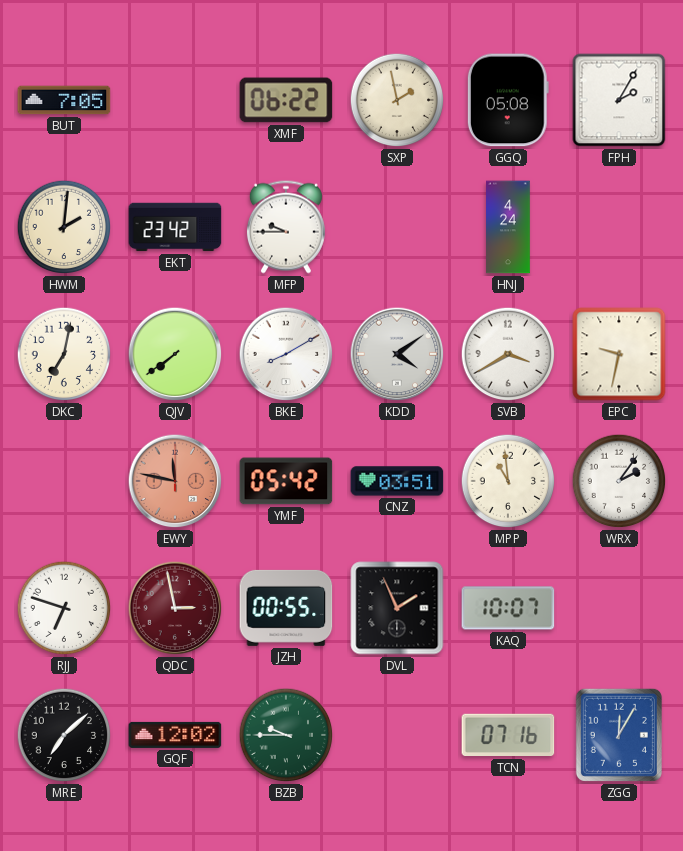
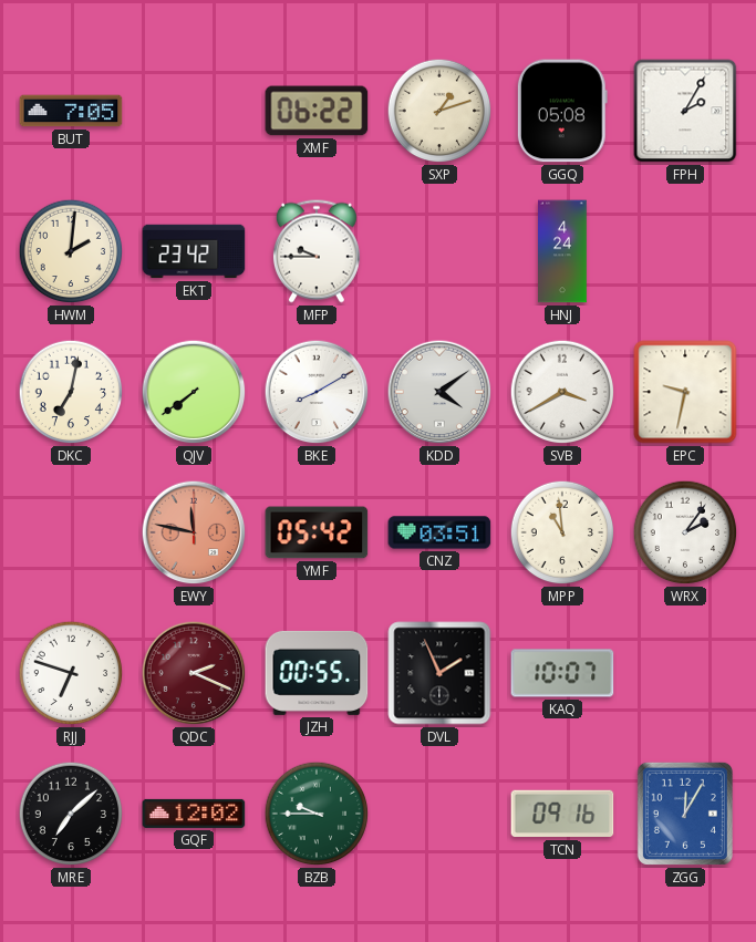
SXP: 1:58 -> 1:12
QDC: 2:58 -> 2:19
TCN: 07:16 -> 09:16
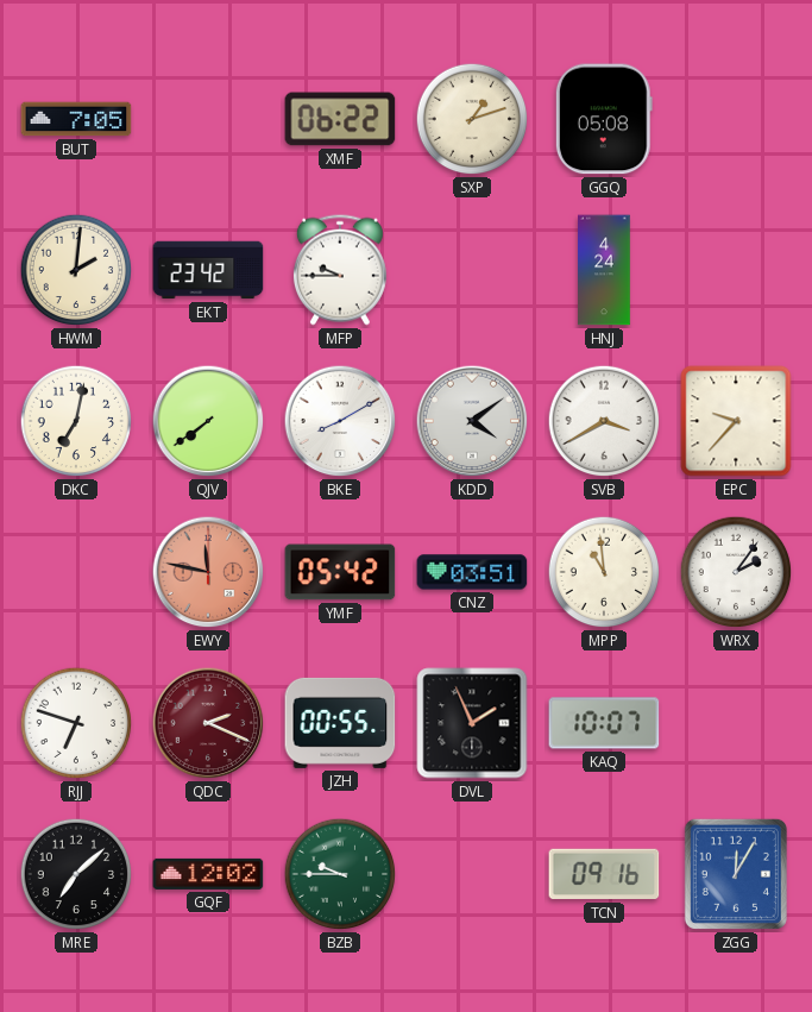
FPH: 2:05 -> none
EPC: 9:32 -> 9:37
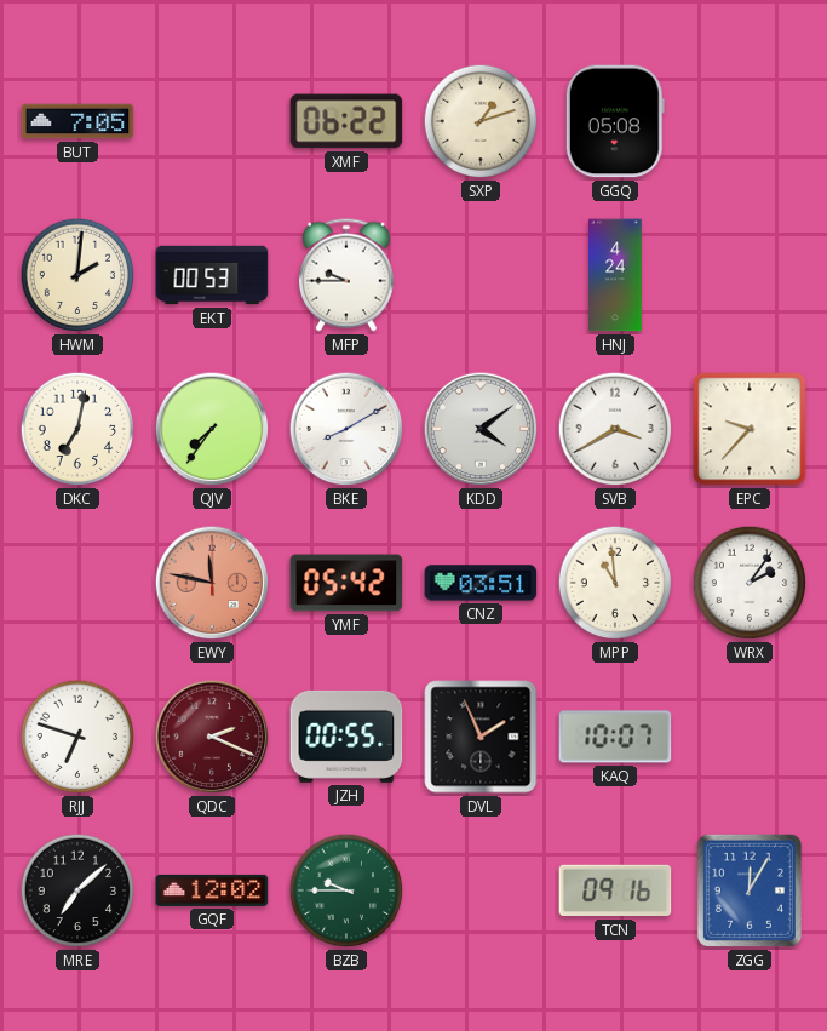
EKT: 23:42 -> 00:53
QJV: 7:39 -> 7:36
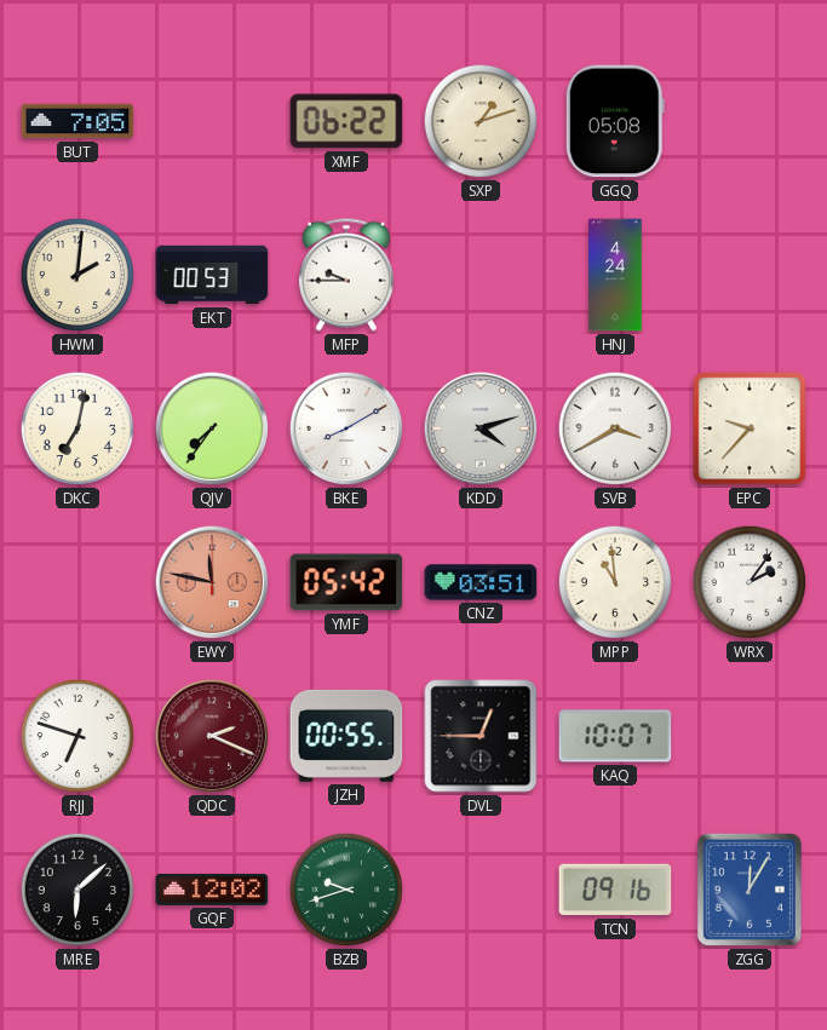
KDD: 4:09 -> 4:12
DVL: 1:56 -> 12:45
MRE: 7:08 -> 6:08
BZB: 9:45 -> 9:42
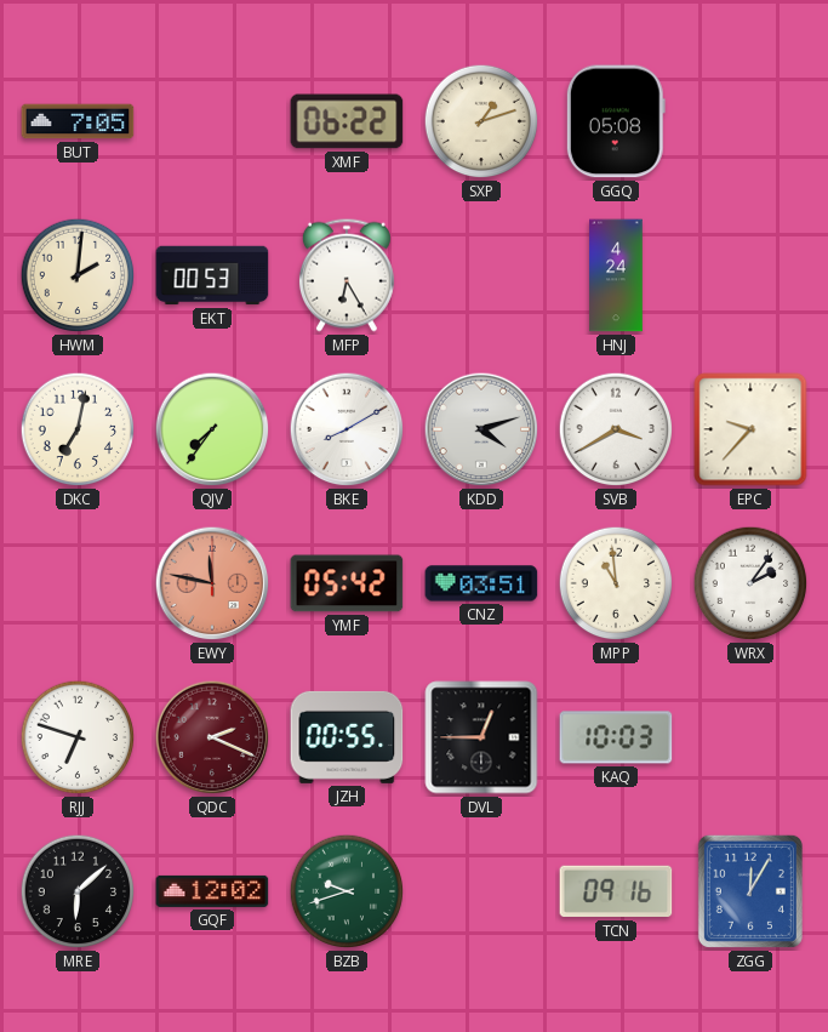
MFP: 9:45 -> 6:25
KAQ: 10:07 -> 10:03
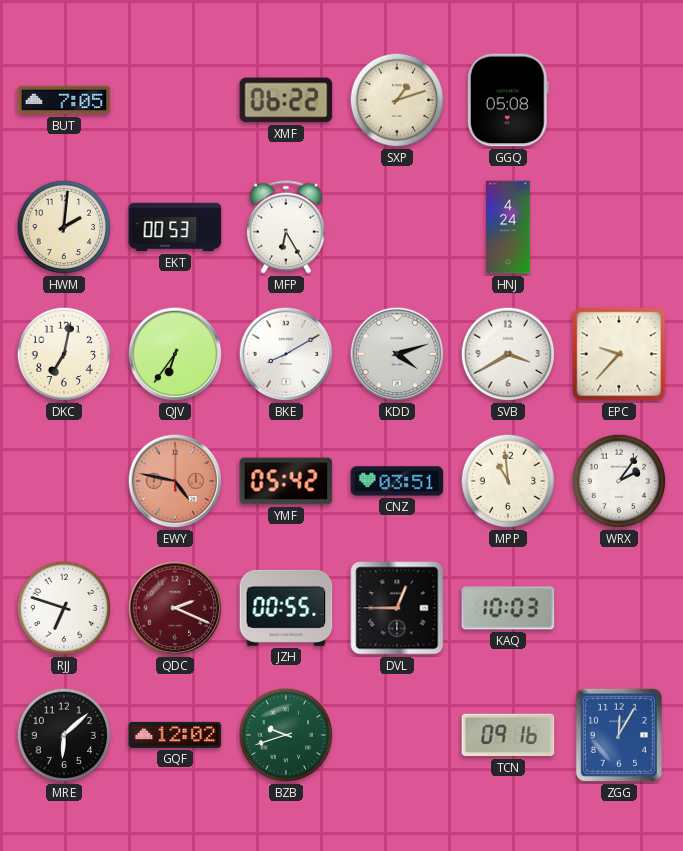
QJV: 7:36 -> 6:36
EWY: 11:47 -> 4:47
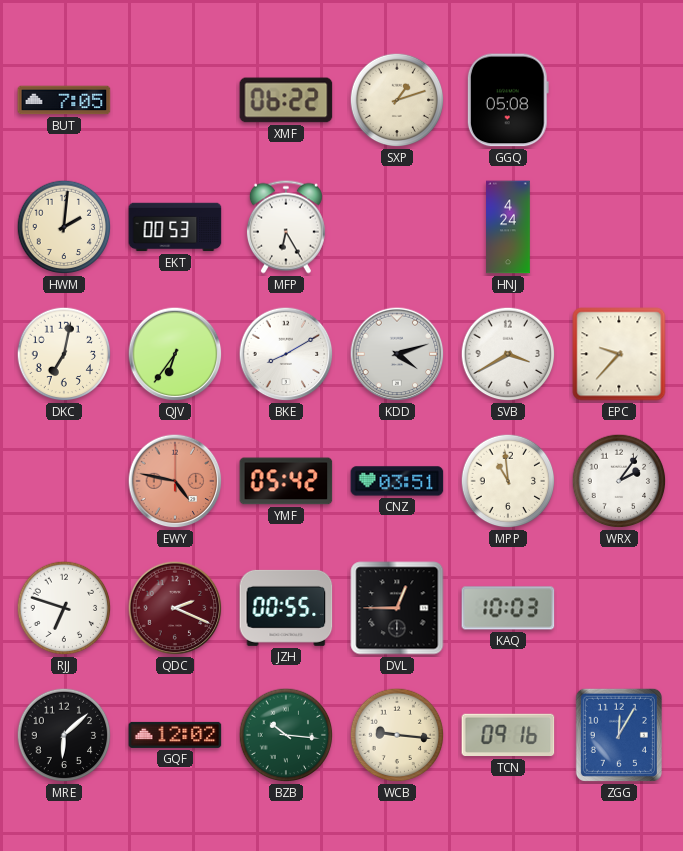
BZB: 9:42 -> 10:16
WCB: none -> 9:16
